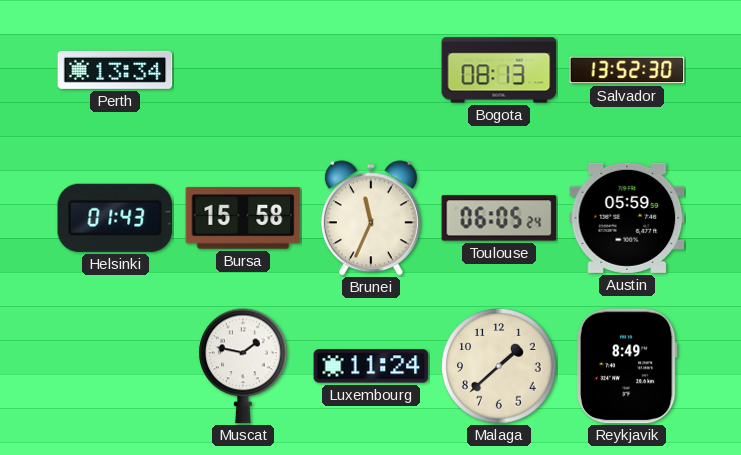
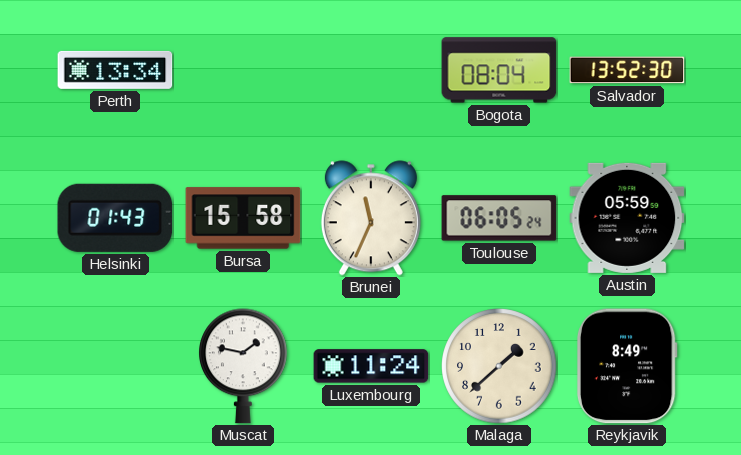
Bogota: 08:13 -> 08:04
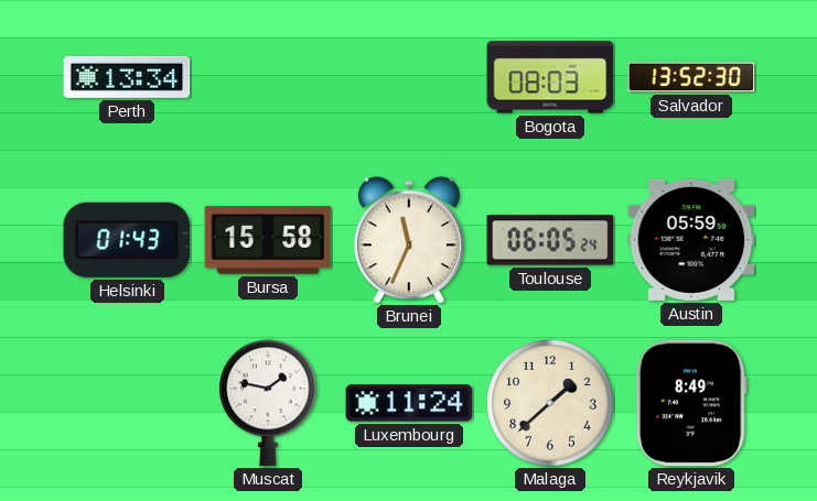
Bogota: 08:04 -> 08:03
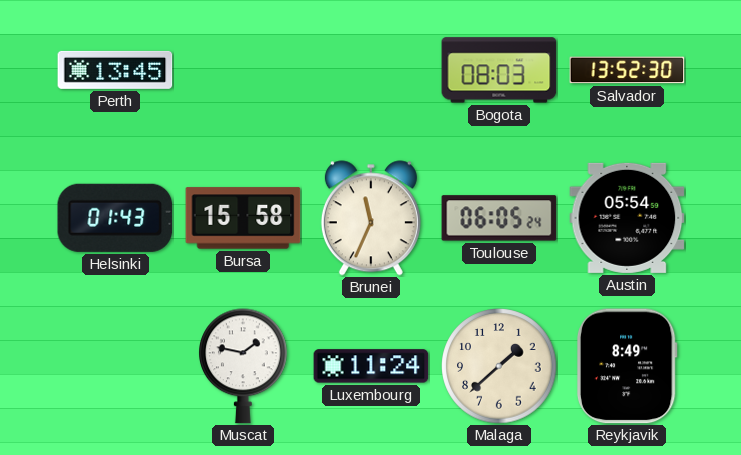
Perth: 13:34 -> 13:45
Austin: 05:59 -> 05:54
